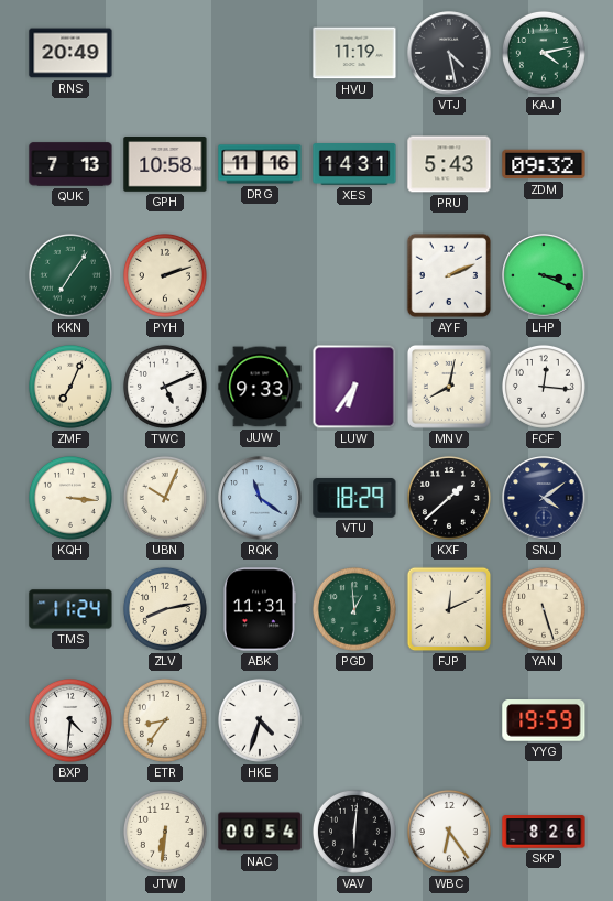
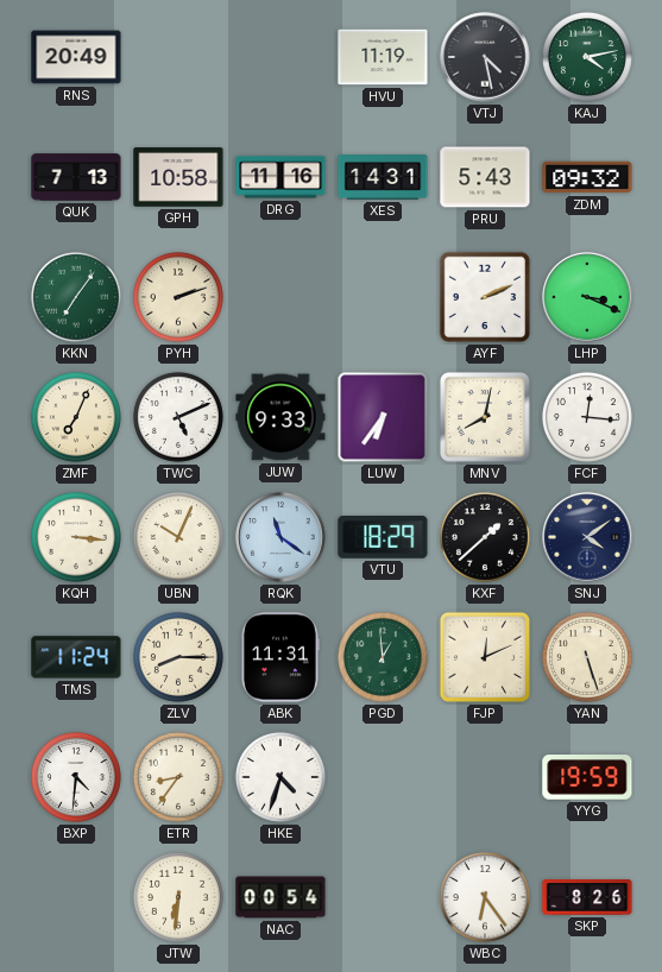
ZLV: 8:13 -> 8:15
VAV: 6:01 -> none
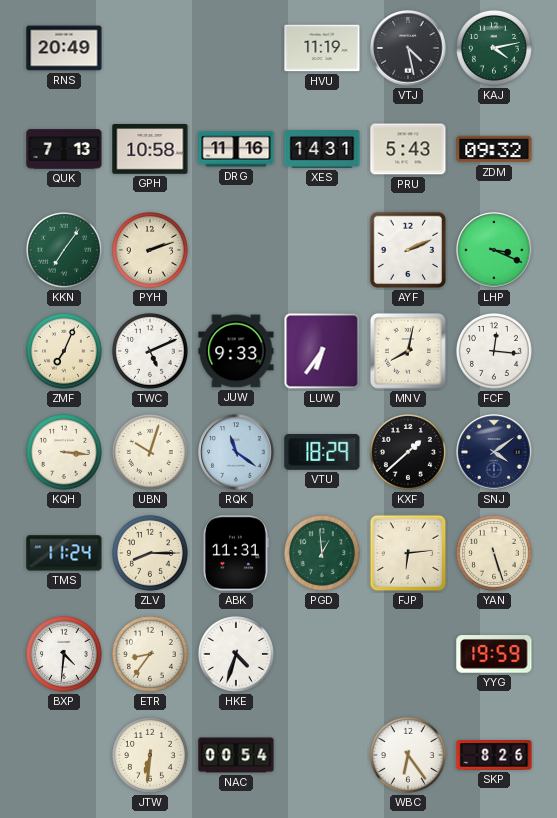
UBN: 10:04 -> 10:03
FJP: 12:11 -> 6:14
